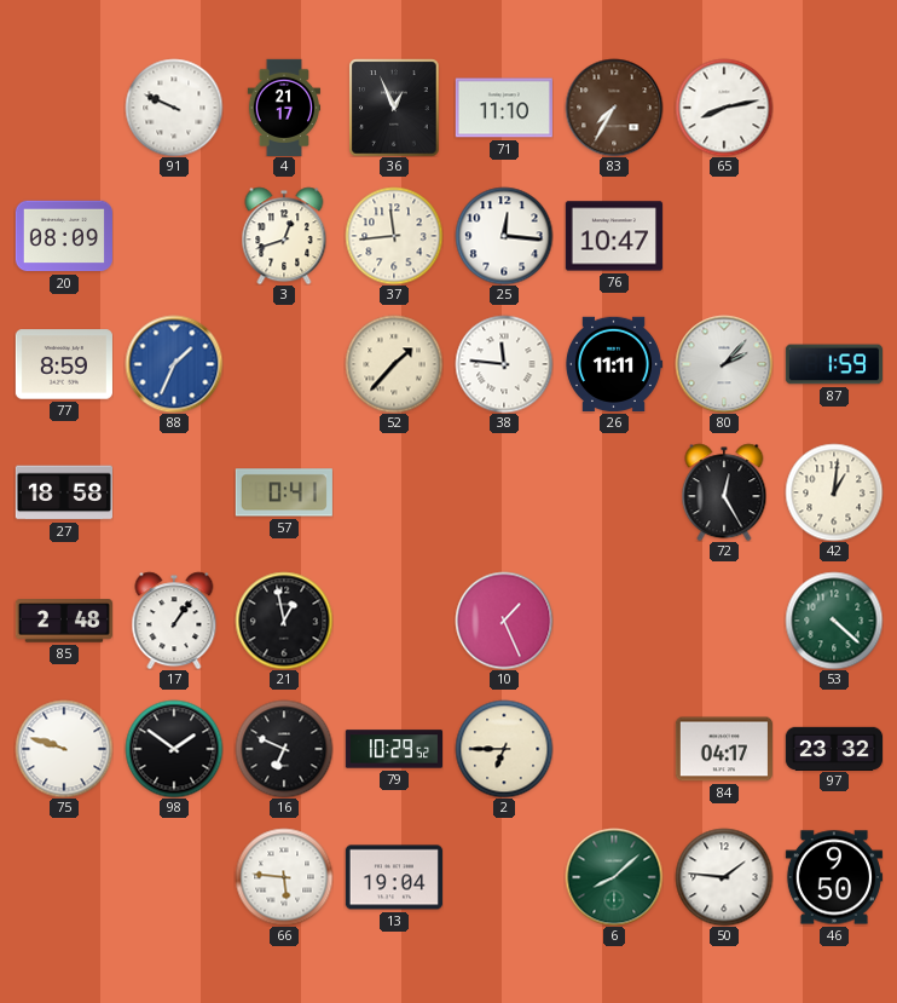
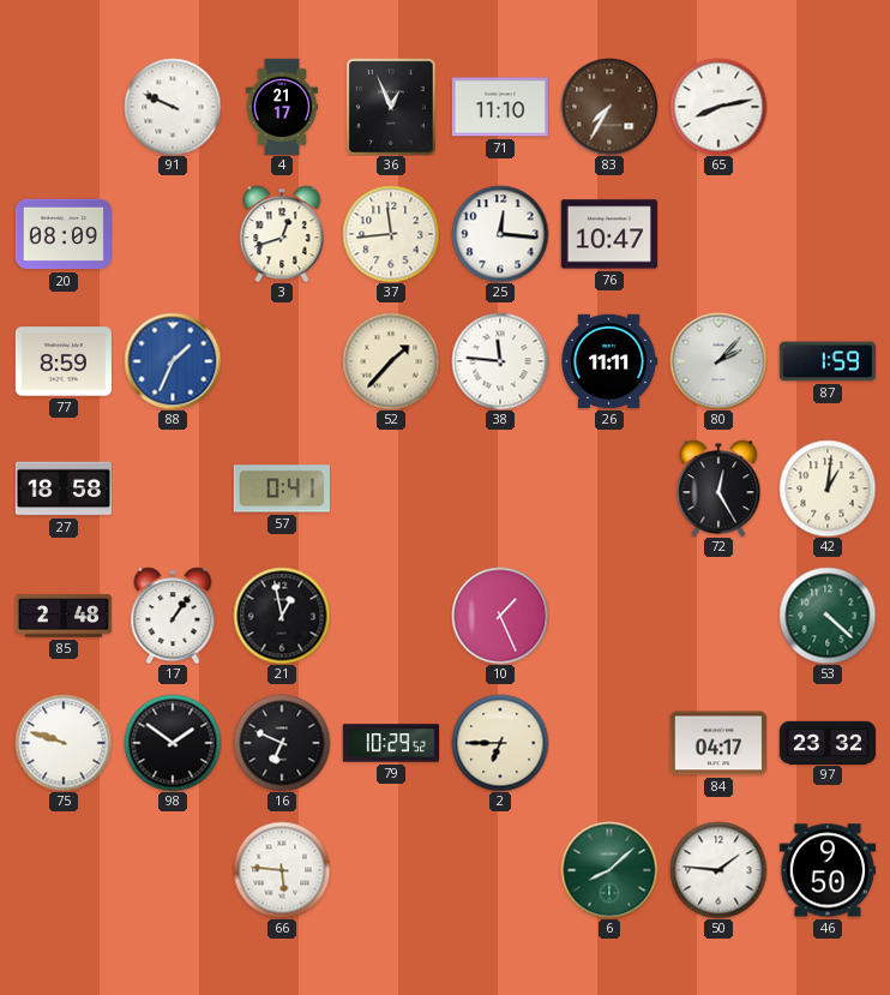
13: 19:04 -> none
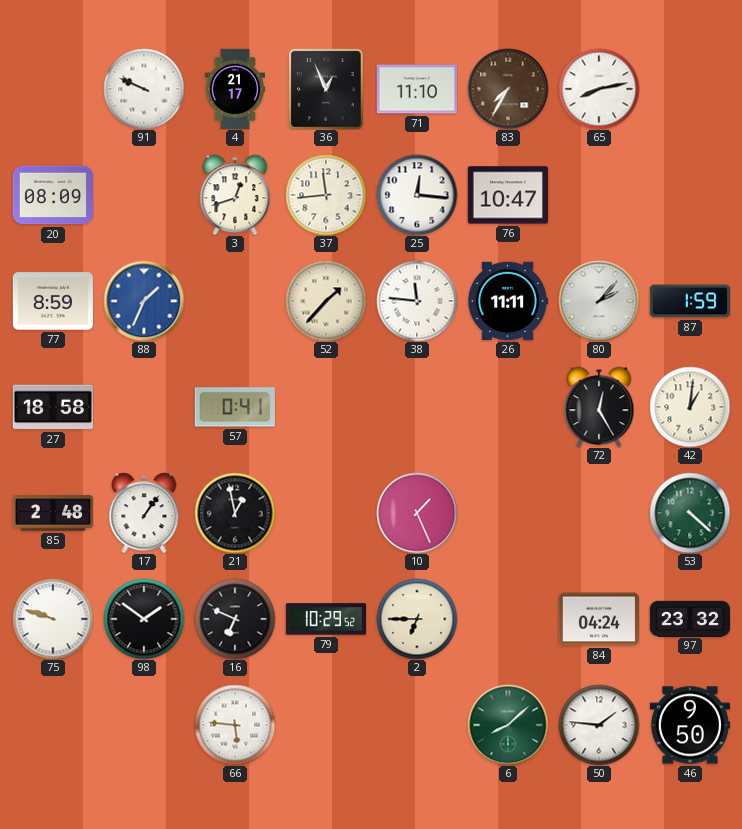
84: 04:17 -> 04:24
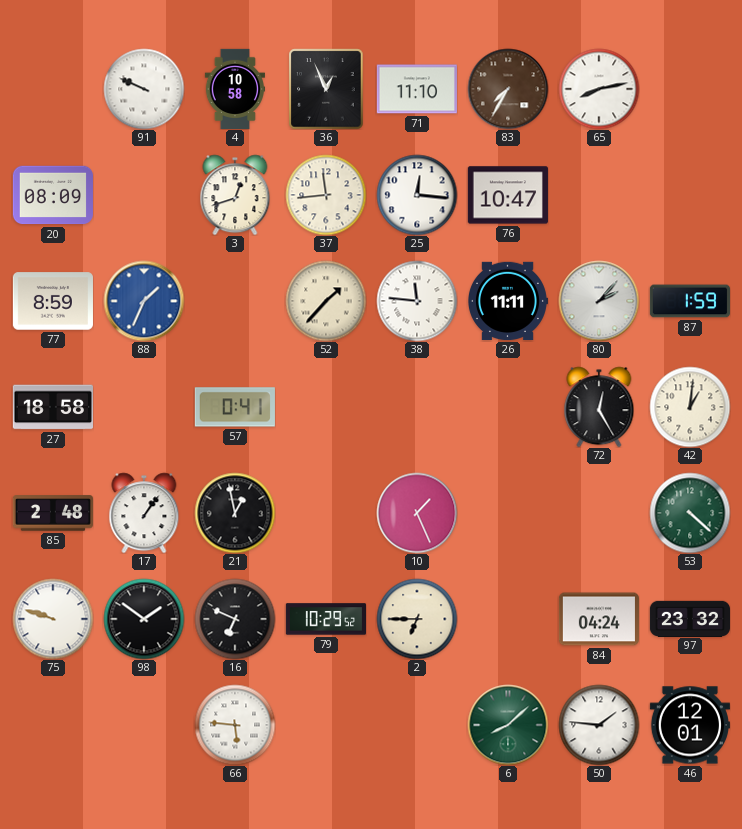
4: 21:17 -> 10:58
46: 9:50 -> 12:01
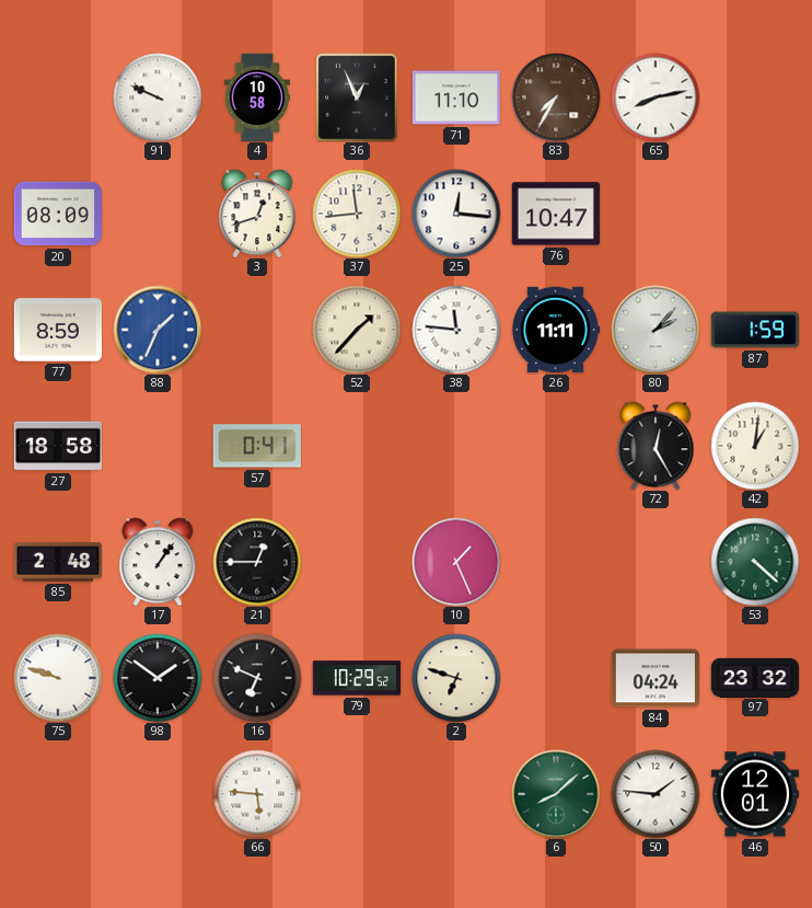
21: 12:58 -> 12:45
2: 6:45 -> 6:48
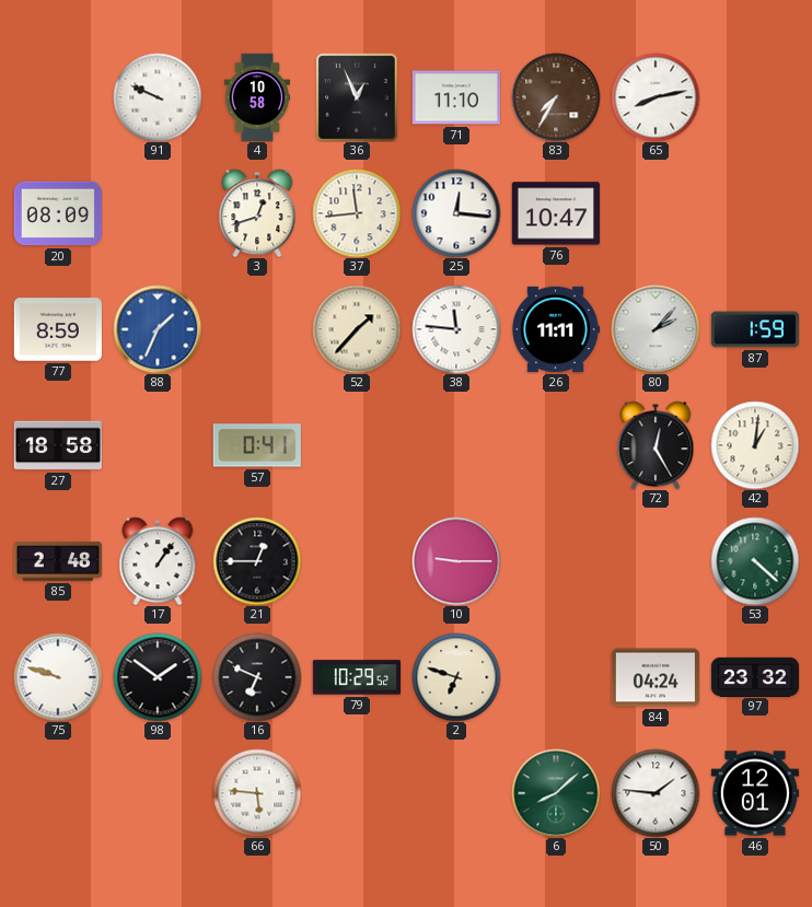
10: 1:26 -> 9:15
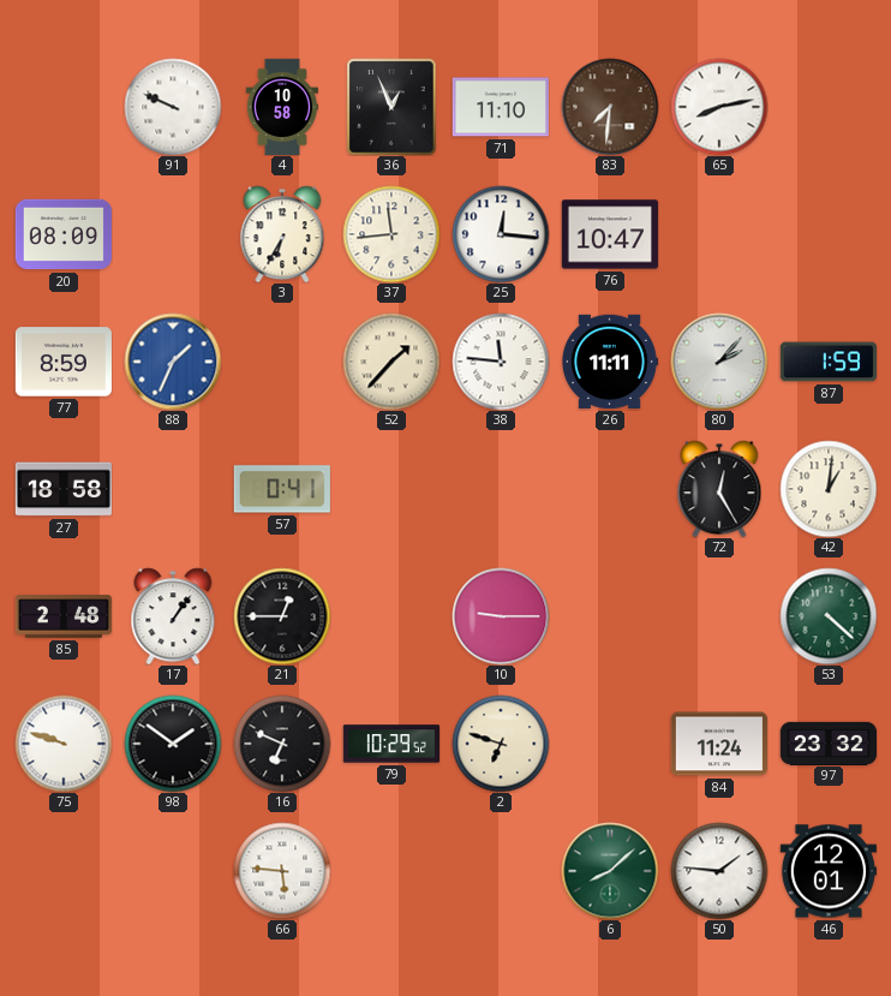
83: 7:35 -> 7:31
3: 12:42 -> 6:35
84: 04:24 -> 11:24
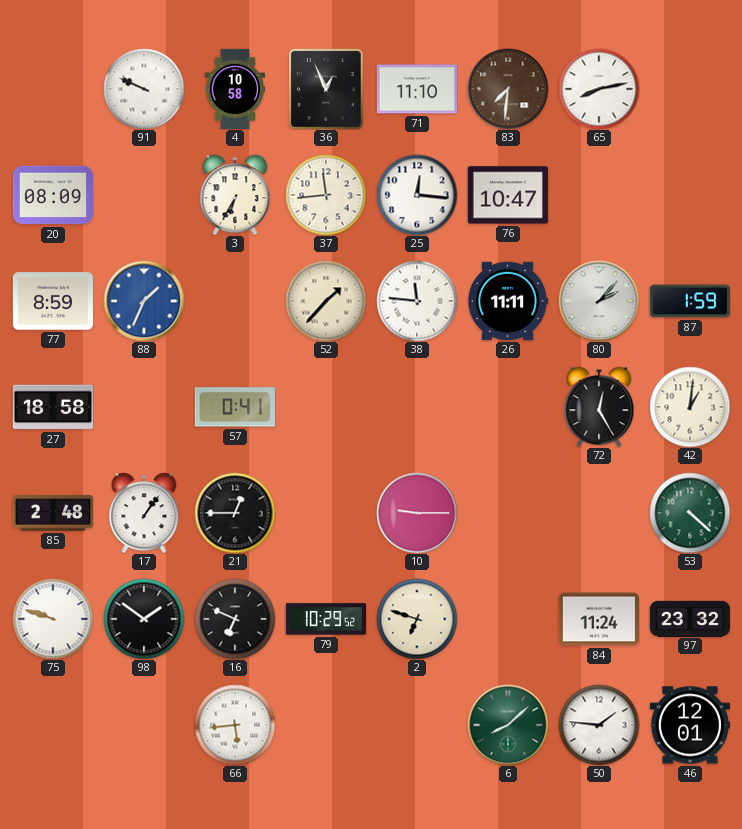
66: 5:46 -> 5:44
